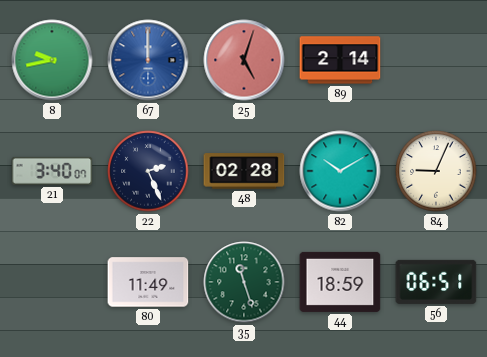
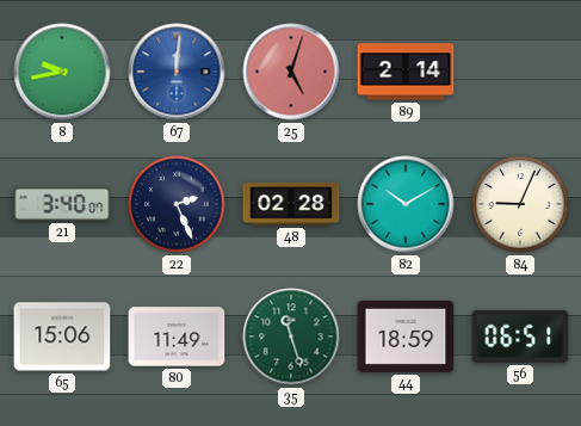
67: 12:00 -> 12:01
65: none -> 15:06
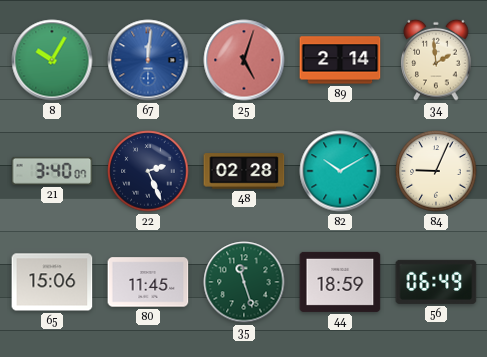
8: 9:43 -> 10:05
34: none -> 1:59
80: 11:49 -> 11:45
56: 06:51 -> 06:49
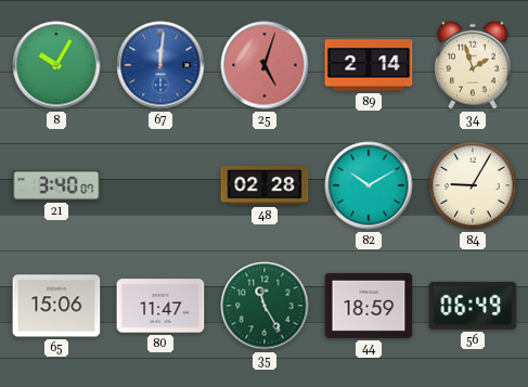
34: 1:59 -> 1:57
22: 2:26 -> none
84: 9:04 -> 9:05
80: 11:45 -> 11:47
35: 11:27 -> 11:25
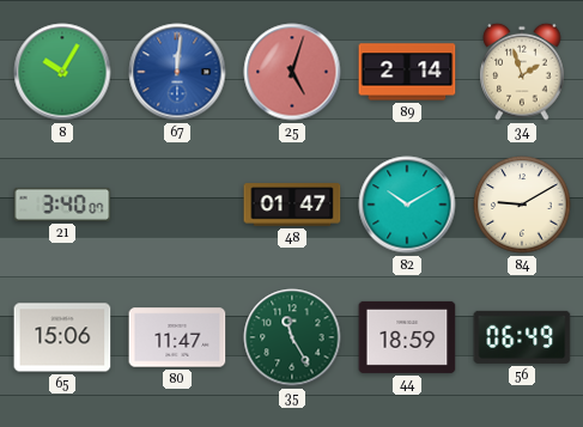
48: 02:28 -> 01:47
84: 9:05 -> 9:10
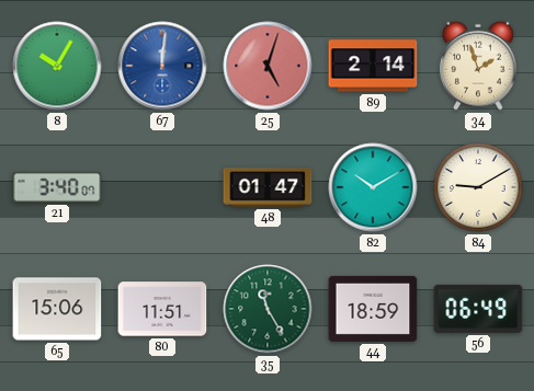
80: 11:47 -> 11:51
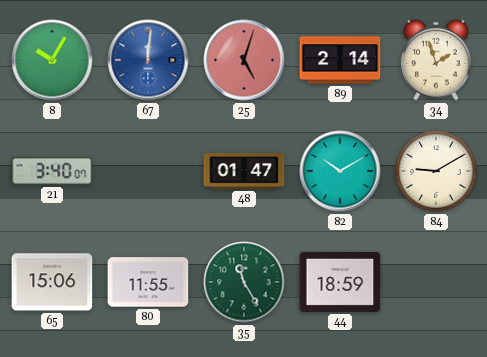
80: 11:51 -> 11:55
56: 06:49 -> none
